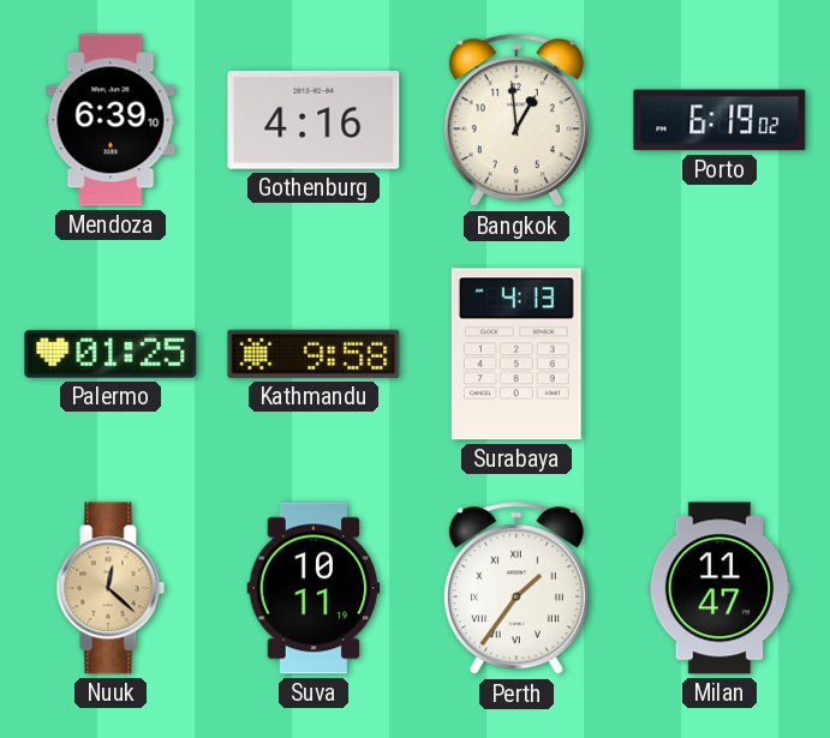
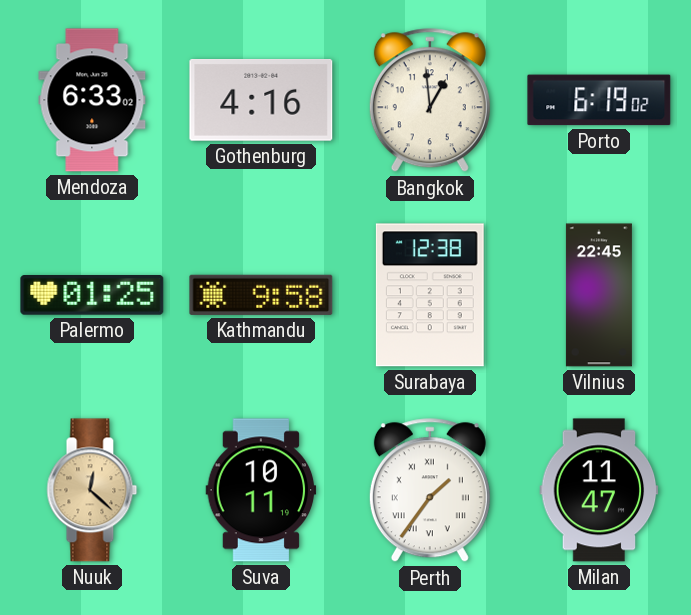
Mendoza: 6:39 -> 6:33
Surabaya: 4:13 -> 12:38
Vilnius: none -> 22:45
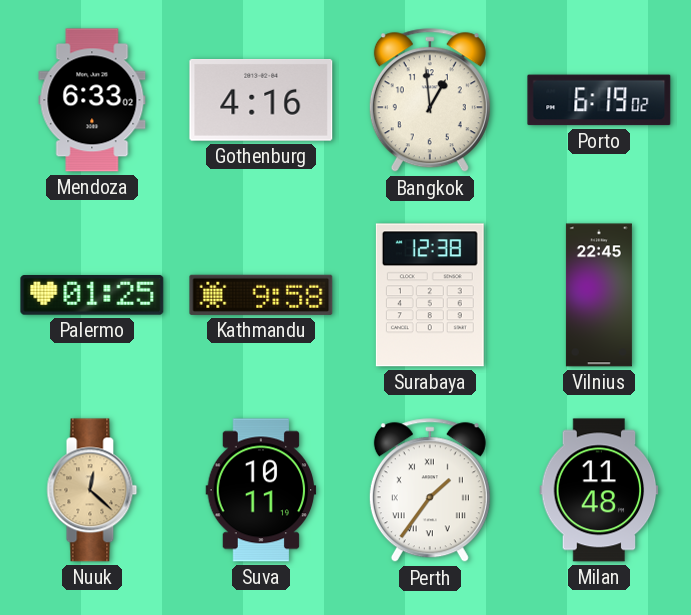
Milan: 11:47 -> 11:48
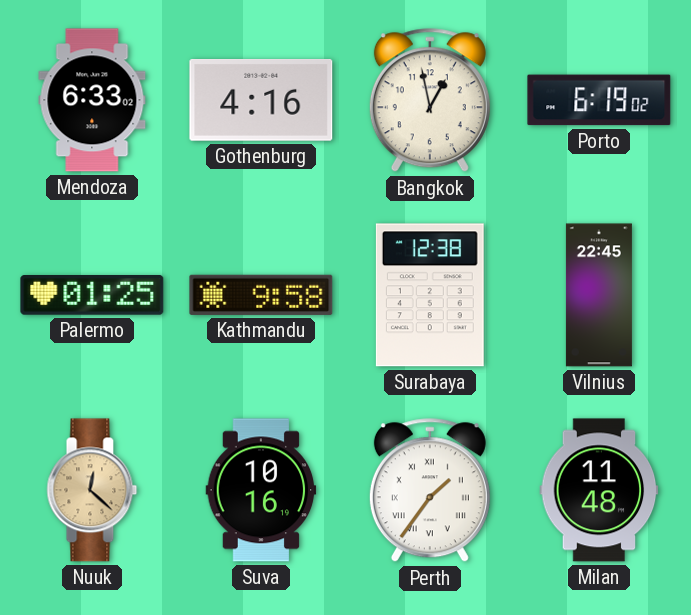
Bangkok: 12:59 -> 12:58
Suva: 10:11 -> 10:16
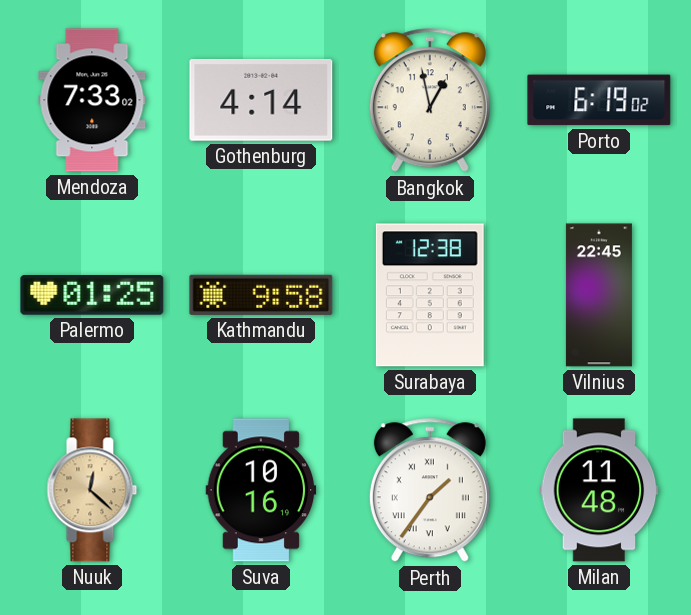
Mendoza: 6:33 -> 7:33
Gothenburg: 4:16 -> 4:14
